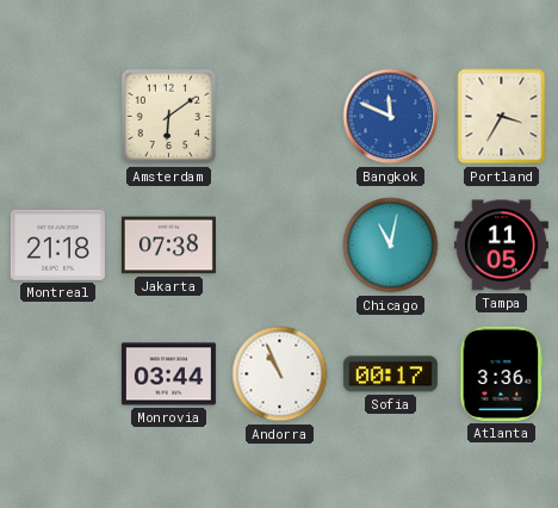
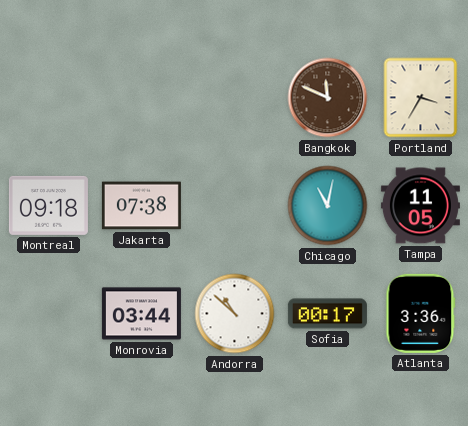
Amsterdam: 6:09 -> none
Bangkok dial: blue -> brown
Montreal: 21:18 -> 09:18
Andorra: 10:56 -> 10:52
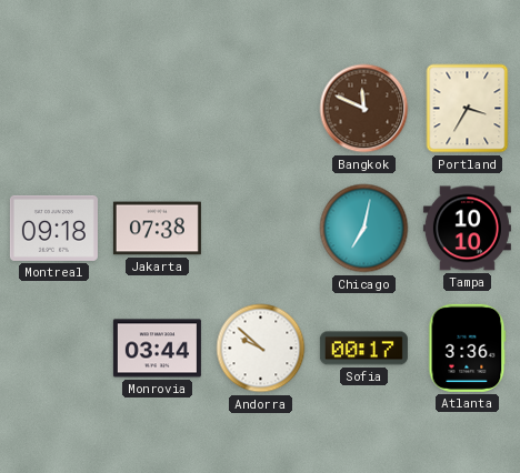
Chicago: 11:02 -> 7:02
Tampa: 11:05 -> 10:10
Andorra: 10:52 -> 9:52
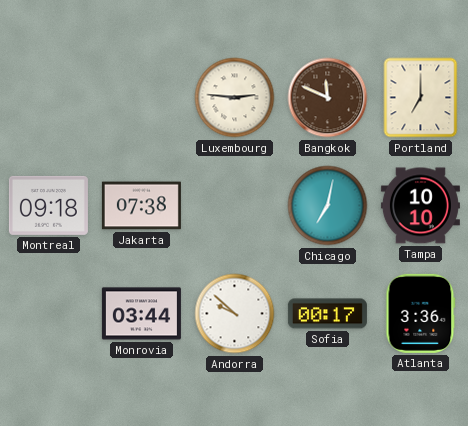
Luxembourg: none -> 2:46
Portland: 3:35 -> 7:00
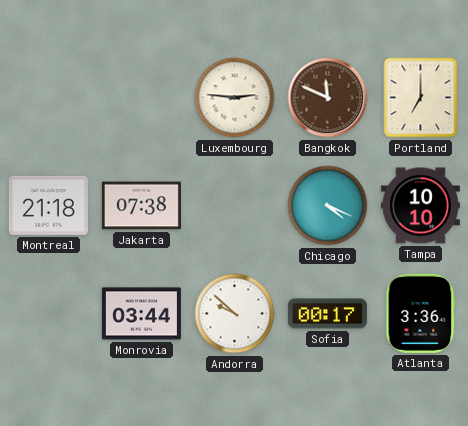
Montreal: 09:18 -> 21:18
Chicago: 7:02 -> 4:19
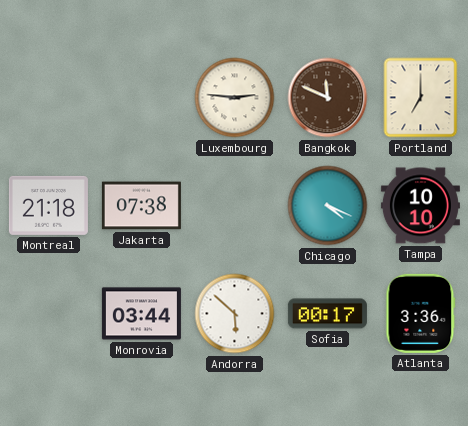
Andorra: 9:52 -> 5:52
